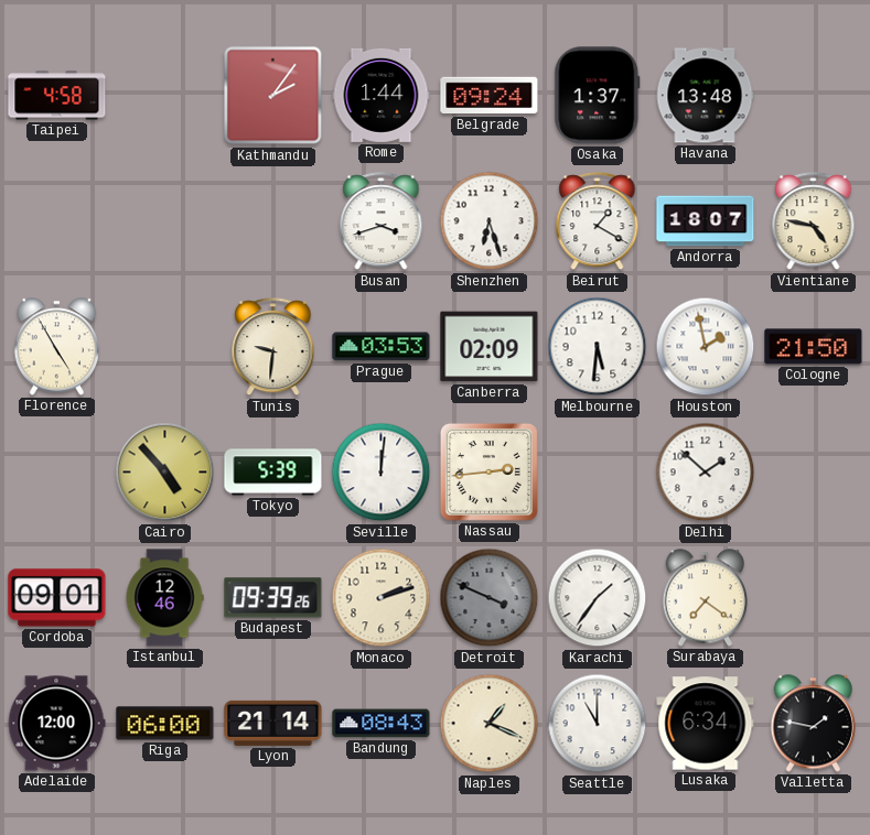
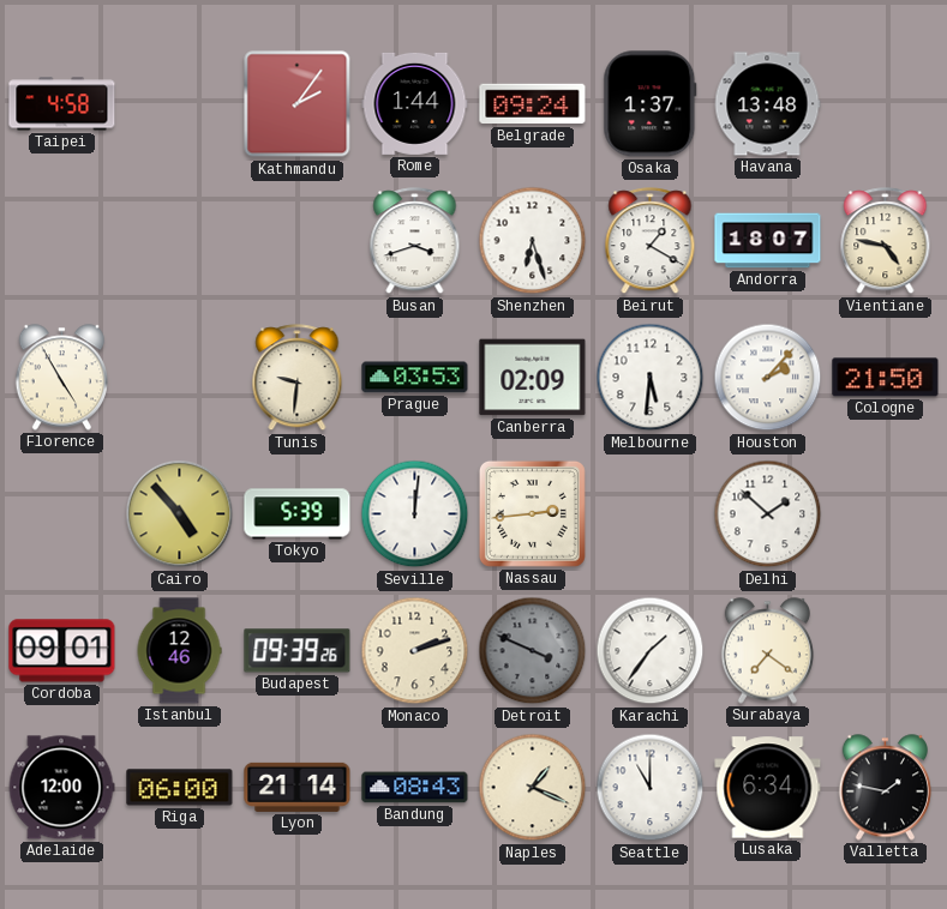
Houston: 1:58 -> 2:07
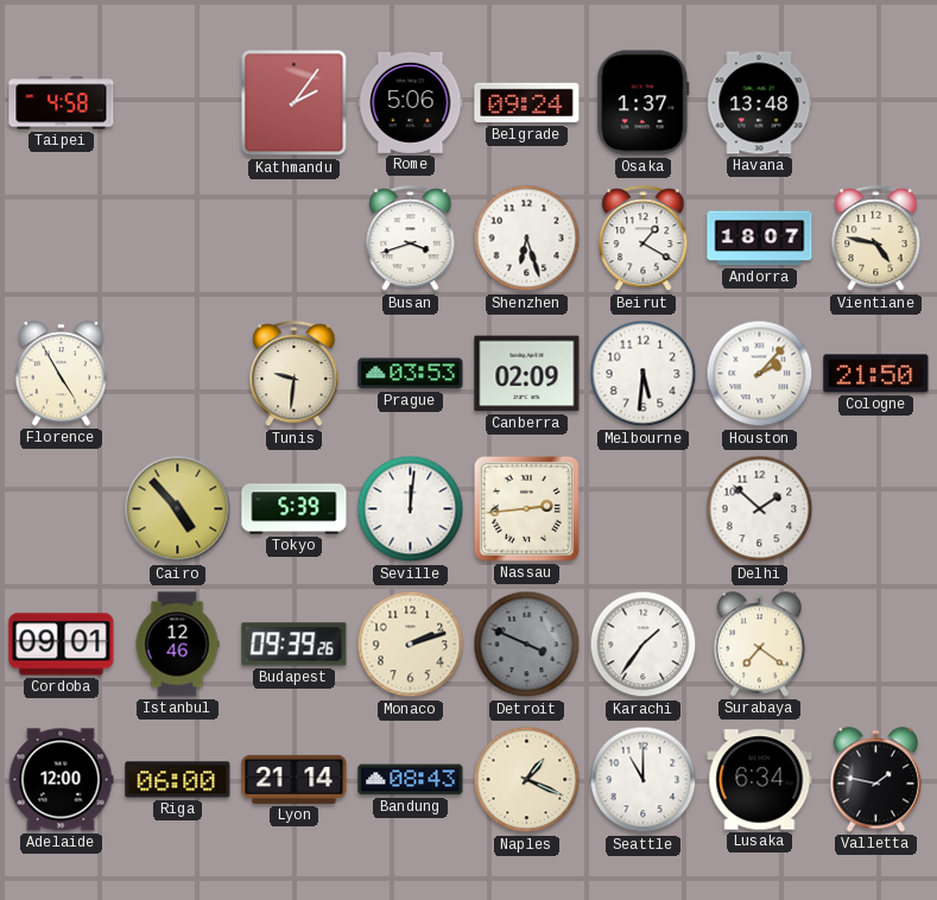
Rome: 1:44 -> 5:06
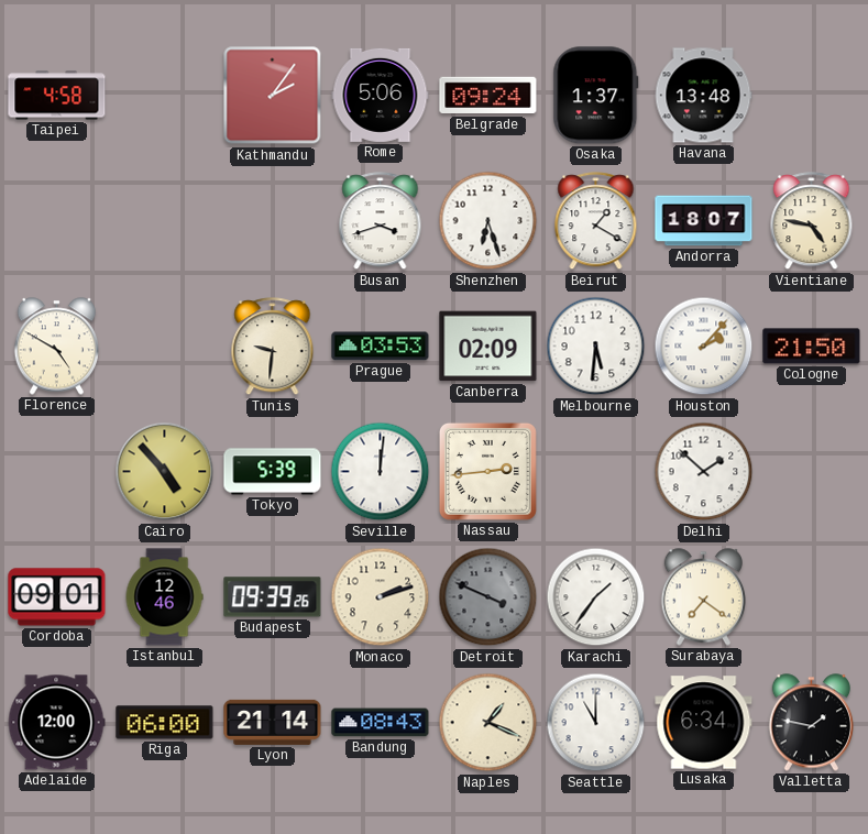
Florence: 4:55 -> 4:50
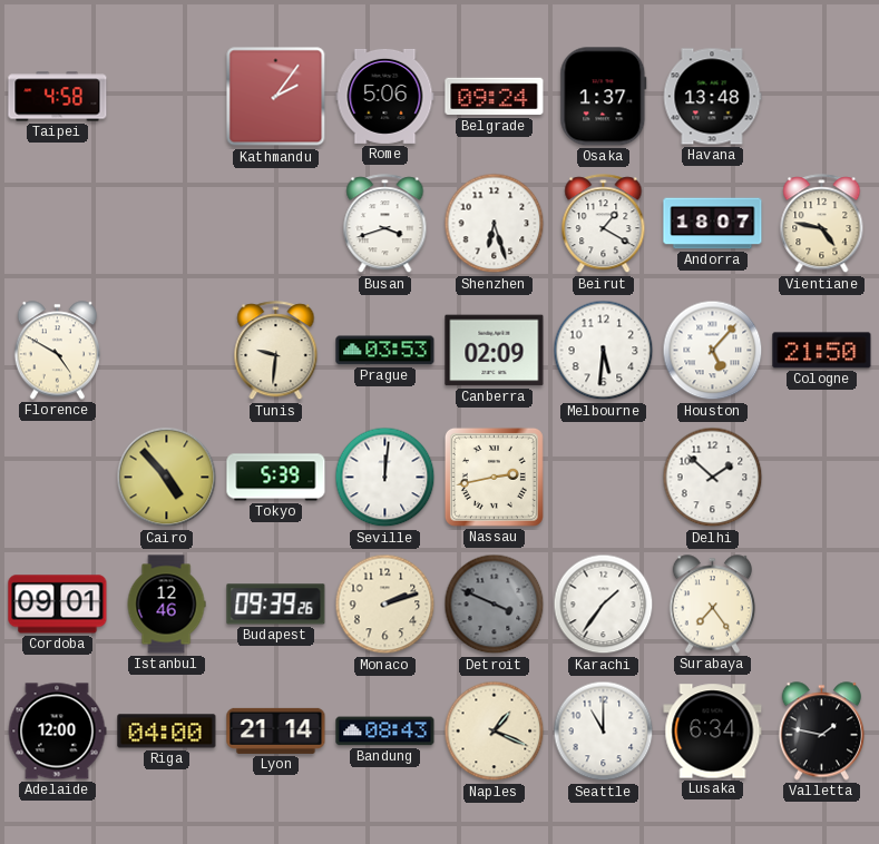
Houston: 2:07 -> 5:07
Nassau: 2:44 -> 2:43
Surabaya: 7:21 -> 7:24
Riga: 06:00 -> 04:00
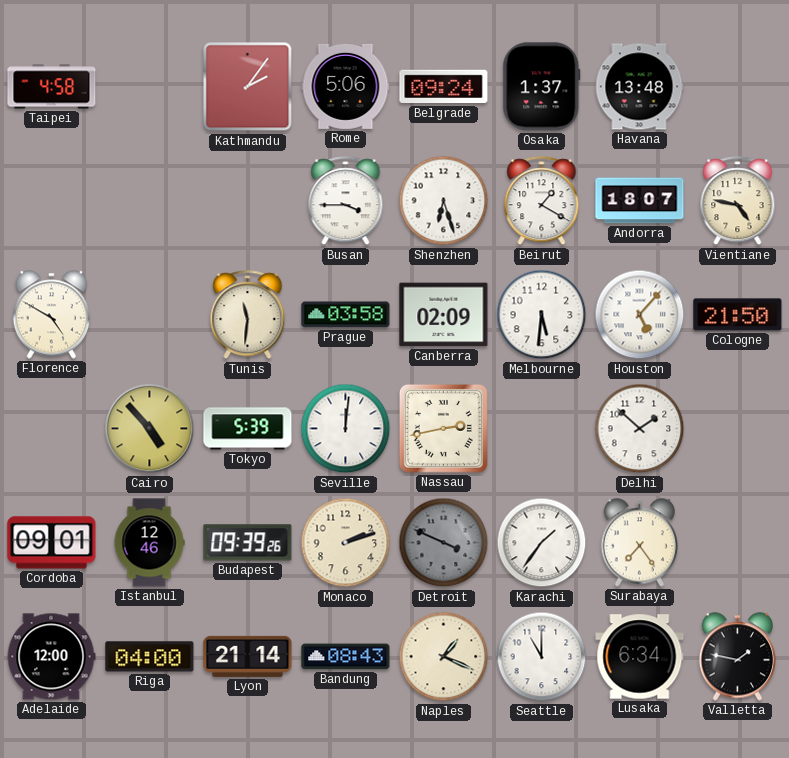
Busan: 3:42 -> 3:45
Tunis: 9:31 -> 11:31
Prague: 03:53 -> 03:58
